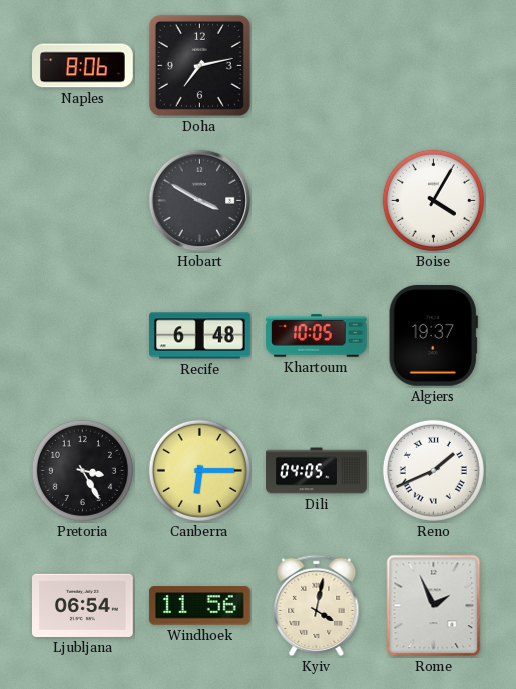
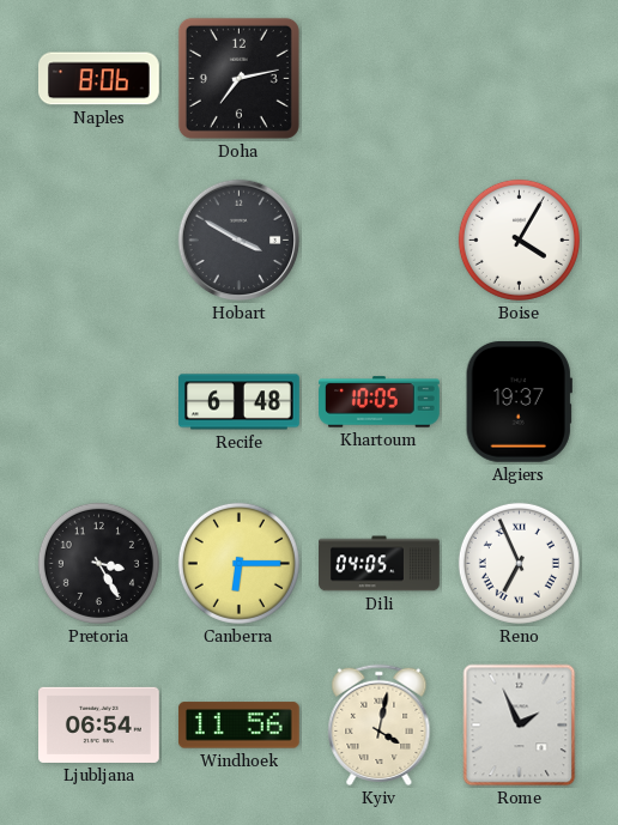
Reno: 1:41 -> 6:56
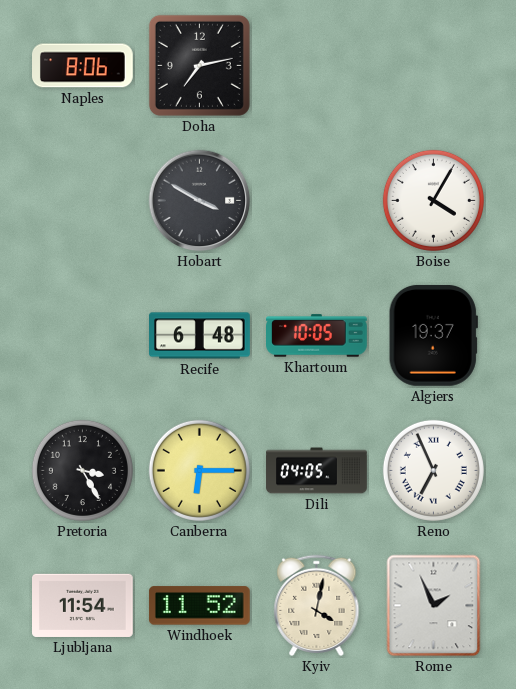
Ljubljana: 06:54 -> 11:54
Windhoek: 11:56 -> 11:52
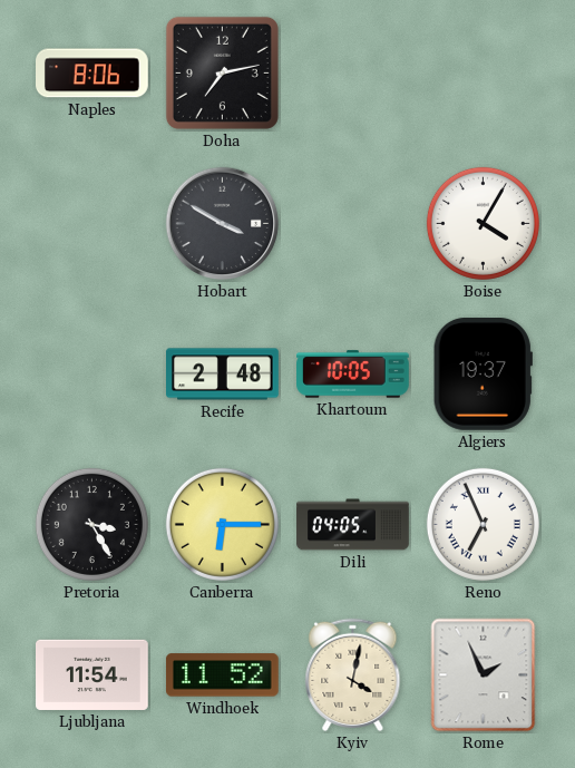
Recife: 6:48 -> 2:48
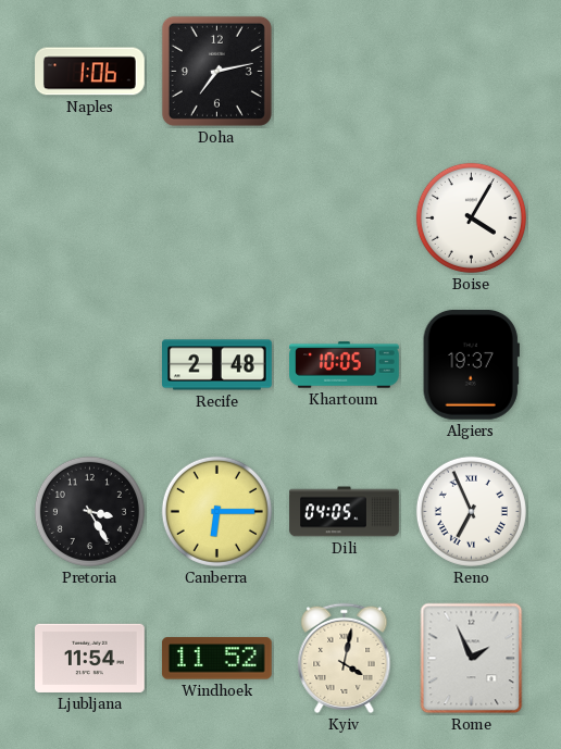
Naples: 8:06 -> 1:06
Hobart: 3:50 -> none
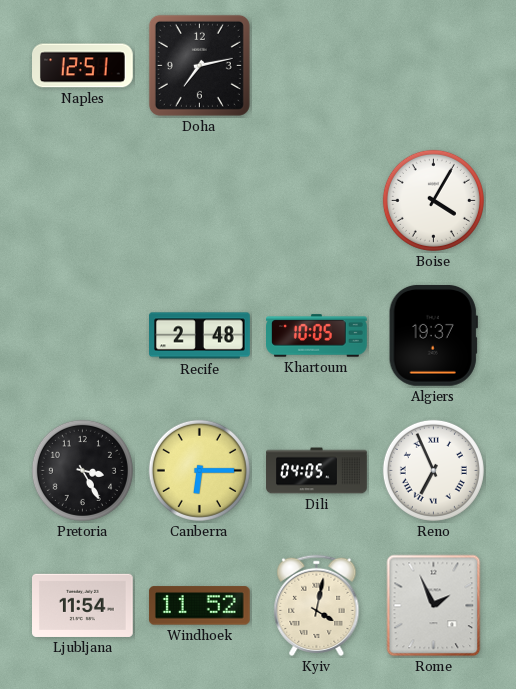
Naples: 1:06 -> 12:51
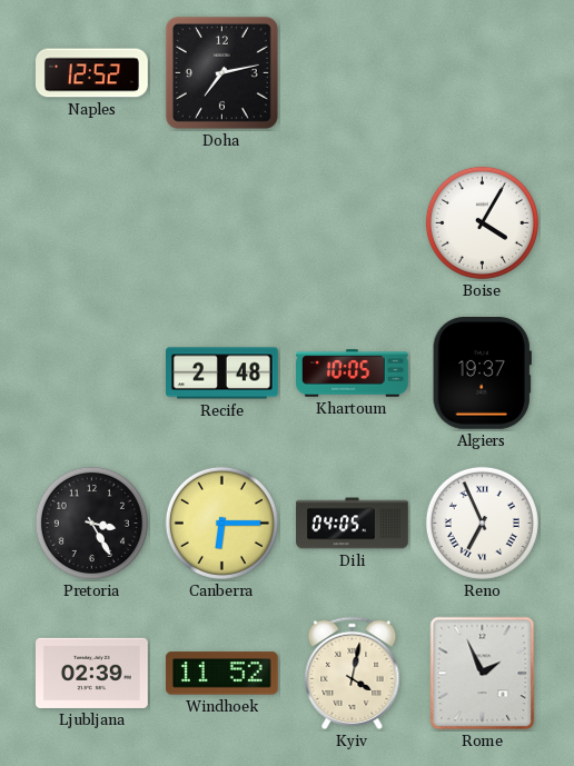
Naples: 12:51 -> 12:52
Ljubljana: 11:54 -> 02:39
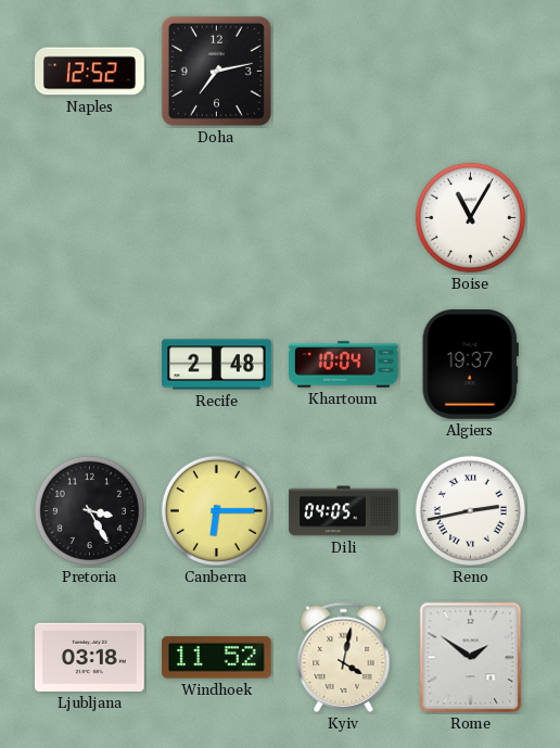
Boise: 4:05 -> 11:05
Khartoum: 10:05 -> 10:04
Reno: 6:56 -> 2:43
Ljubljana: 02:39 -> 03:18
Rome: 1:56 -> 1:51
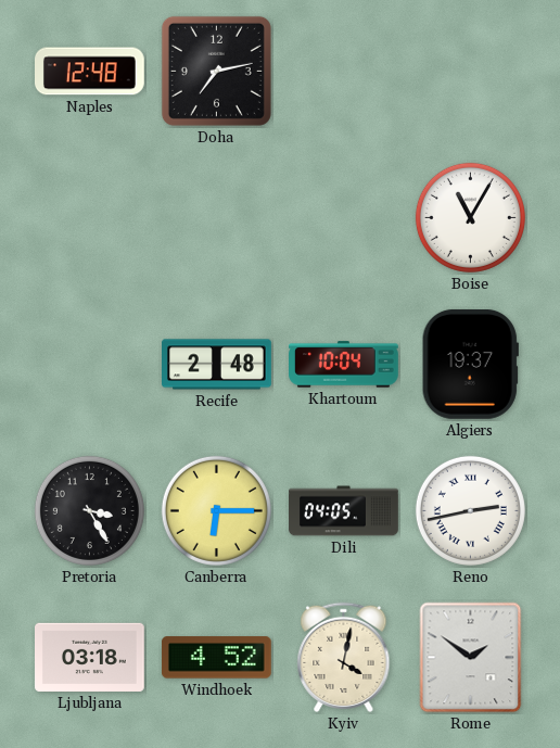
Naples: 12:52 -> 12:48
Windhoek: 11:52 -> 4:52
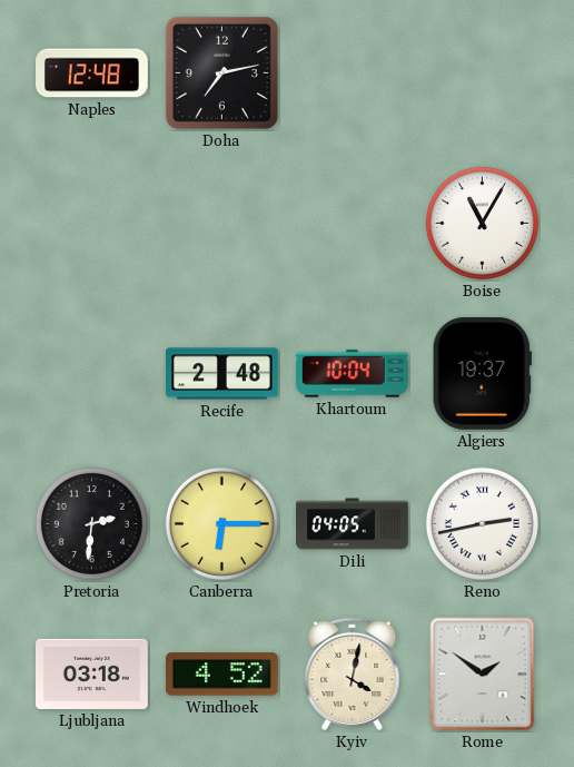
Pretoria: 3:25 -> 2:31
